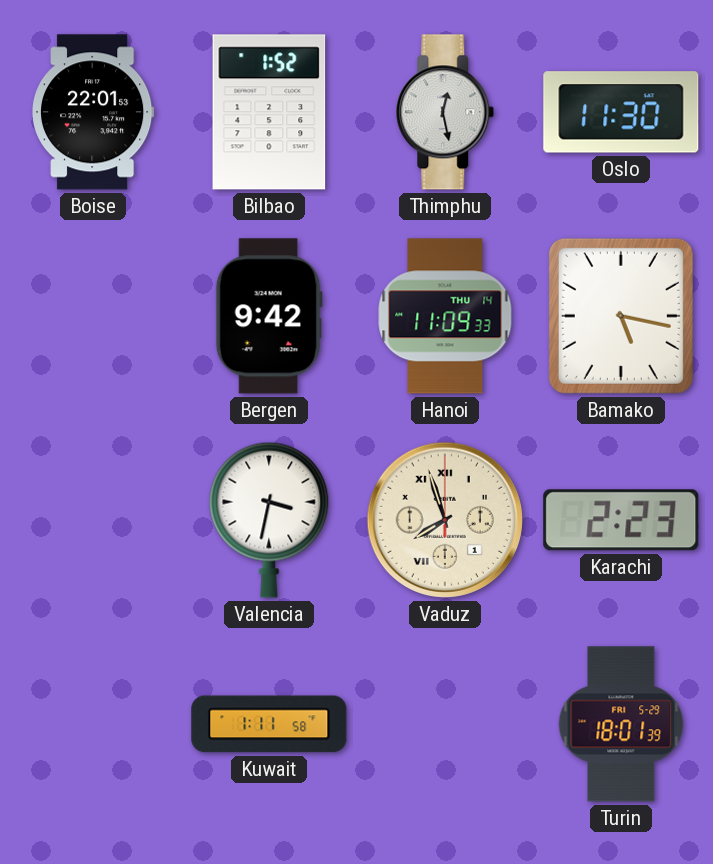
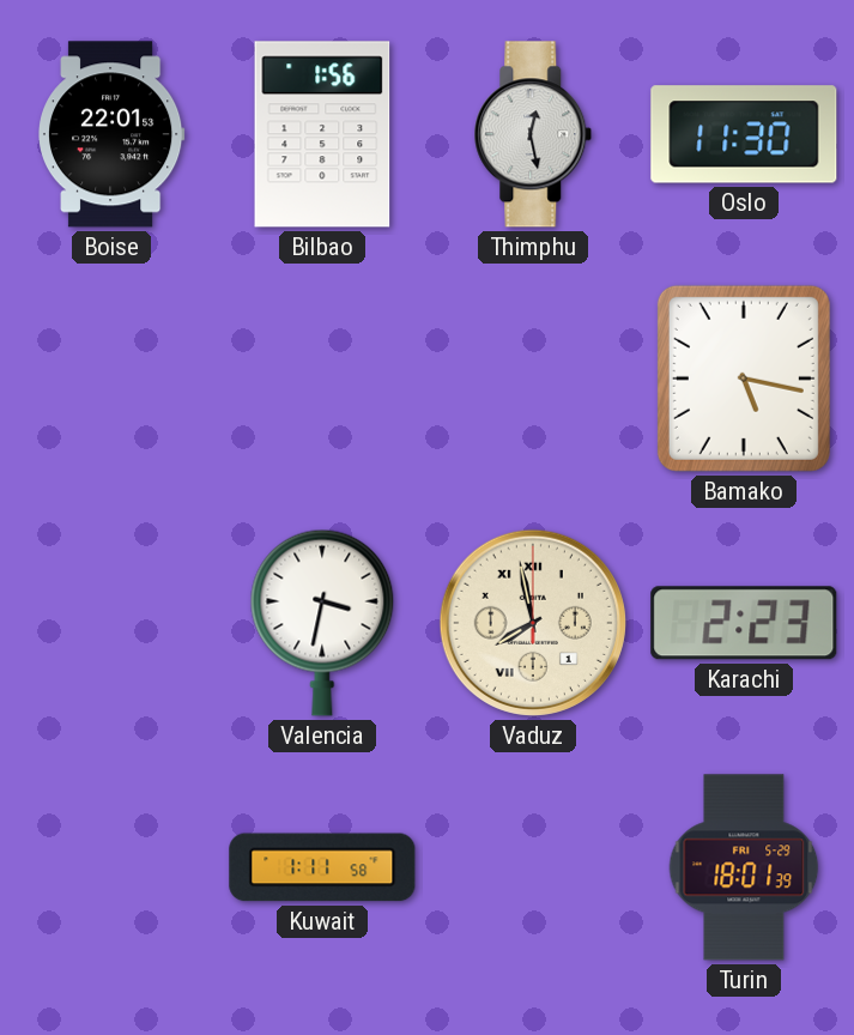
Bilbao: 1:52 -> 1:56
Bergen: 9:42 -> none
Hanoi: 11:09 -> none
Vaduz: 7:57 -> 7:58
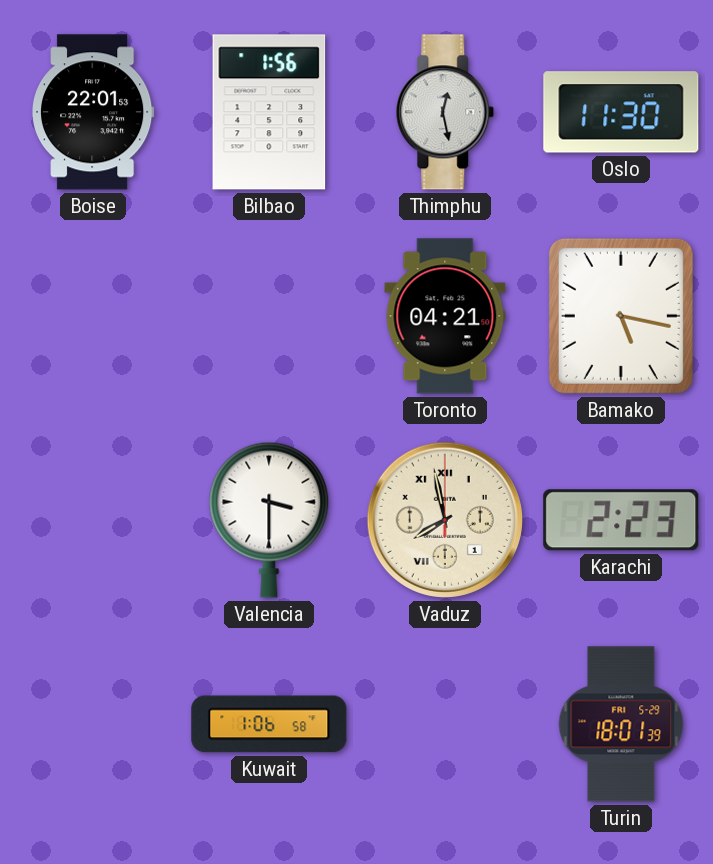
Toronto: none -> 04:21
Valencia: 3:32 -> 3:30
Kuwait: 1:11 -> 1:06
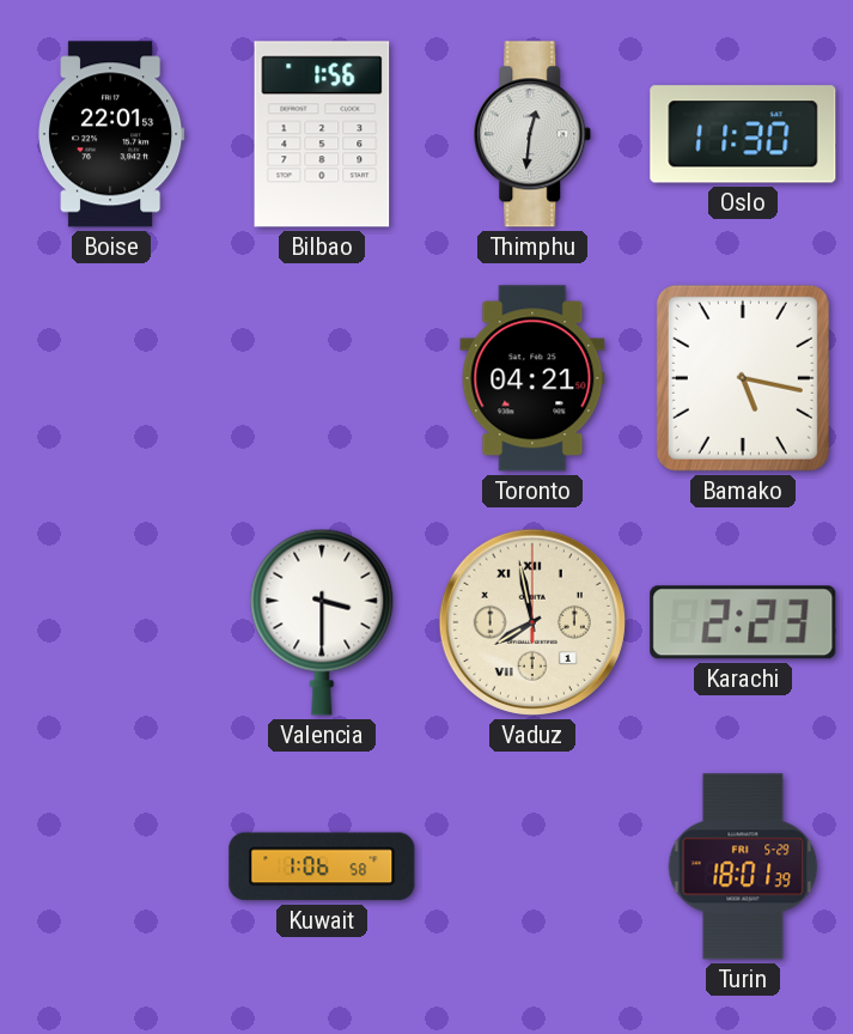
Thimphu: 12:28 -> 12:31
